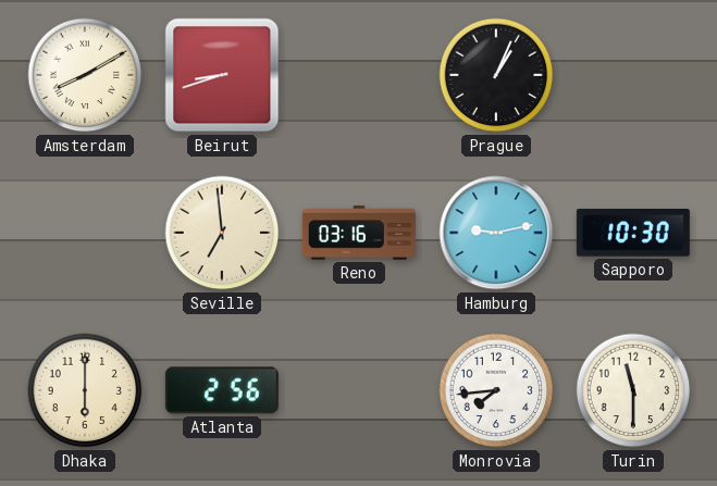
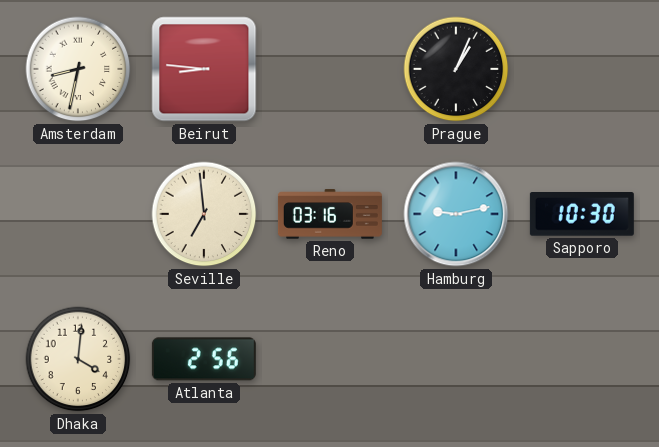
Amsterdam: 8:10 -> 8:32
Beirut: 8:42 -> 8:46
Dhaka: 6:00 -> 4:01
Monrovia: 7:44 -> none
Turin: 11:30 -> none
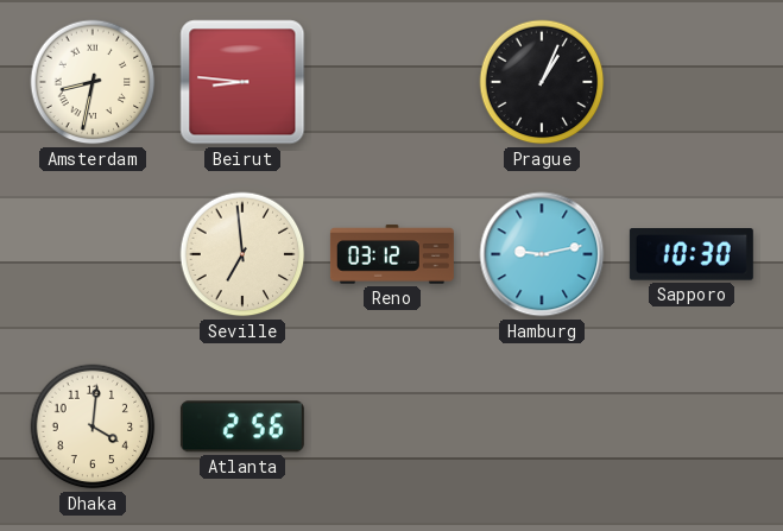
Reno: 03:16 -> 03:12
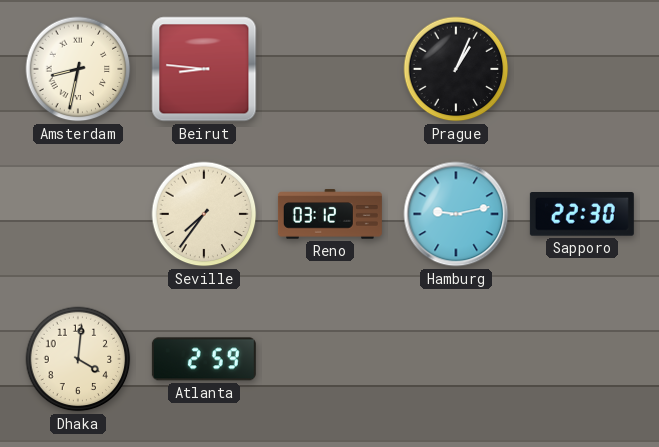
Seville: 6:59 -> 7:36
Sapporo: 10:30 -> 22:30
Atlanta: 2:56 -> 2:59
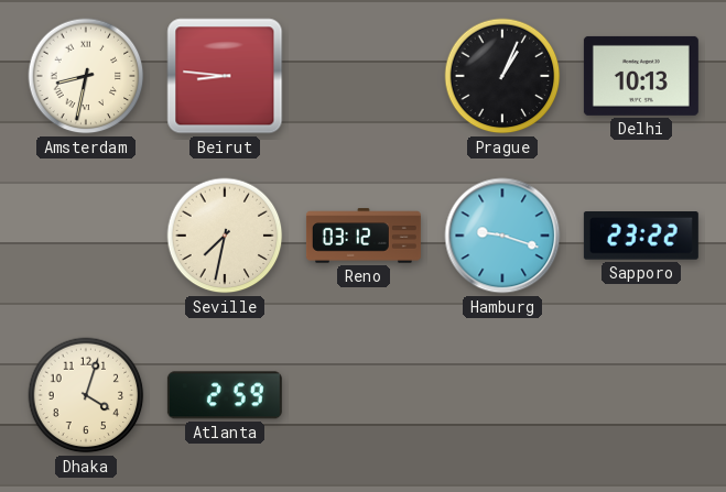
Delhi: none -> 10:13
Seville: 7:36 -> 7:32
Hamburg: 9:13 -> 9:18
Sapporo: 22:30 -> 23:22
Dhaka: 4:01 -> 4:03
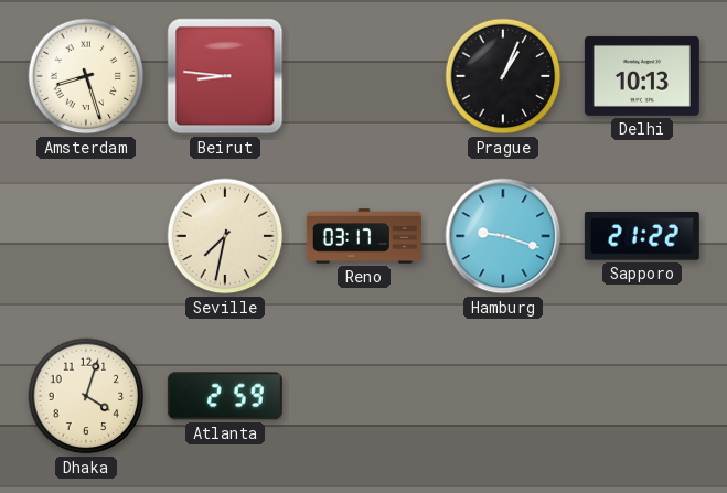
Amsterdam: 8:32 -> 8:27
Reno: 03:12 -> 03:17
Sapporo: 23:22 -> 21:22
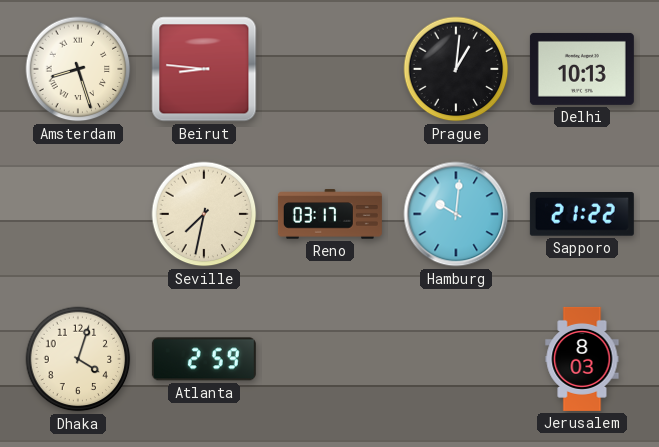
Prague: 1:04 -> 1:01
Hamburg: 9:18 -> 10:01
Jerusalem: none -> 8:03
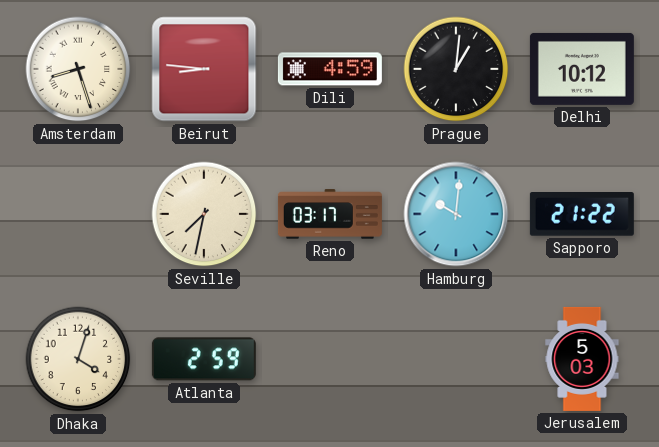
Dili: none -> 4:59
Delhi: 10:13 -> 10:12
Jerusalem: 8:03 -> 5:03
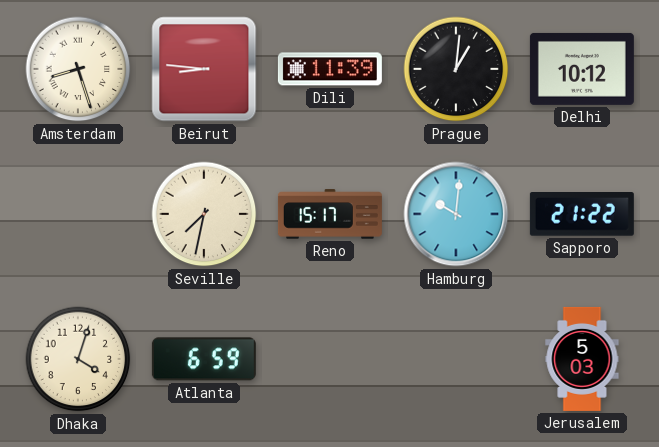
Dili: 4:59 -> 11:39
Reno: 03:17 -> 15:17
Atlanta: 2:59 -> 6:59
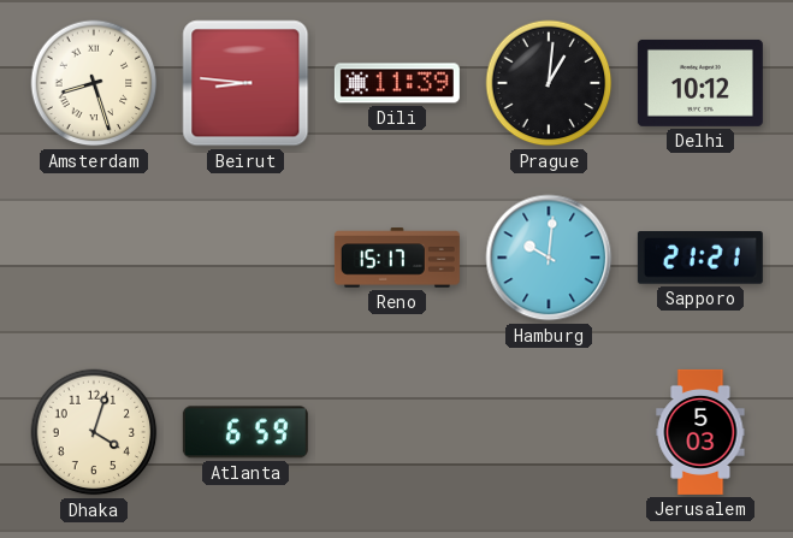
Seville: 7:32 -> none
Sapporo: 21:22 -> 21:21
